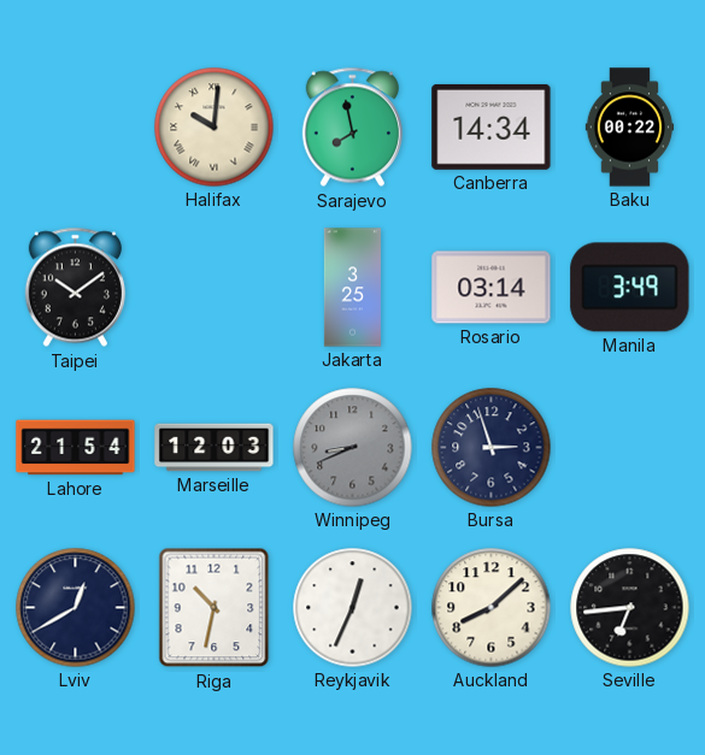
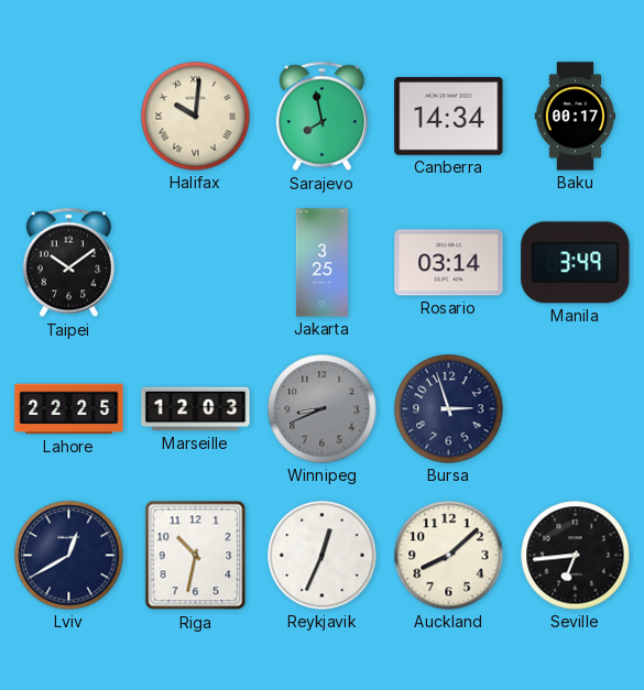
Baku: 00:22 -> 00:17
Lahore: 21:54 -> 22:25
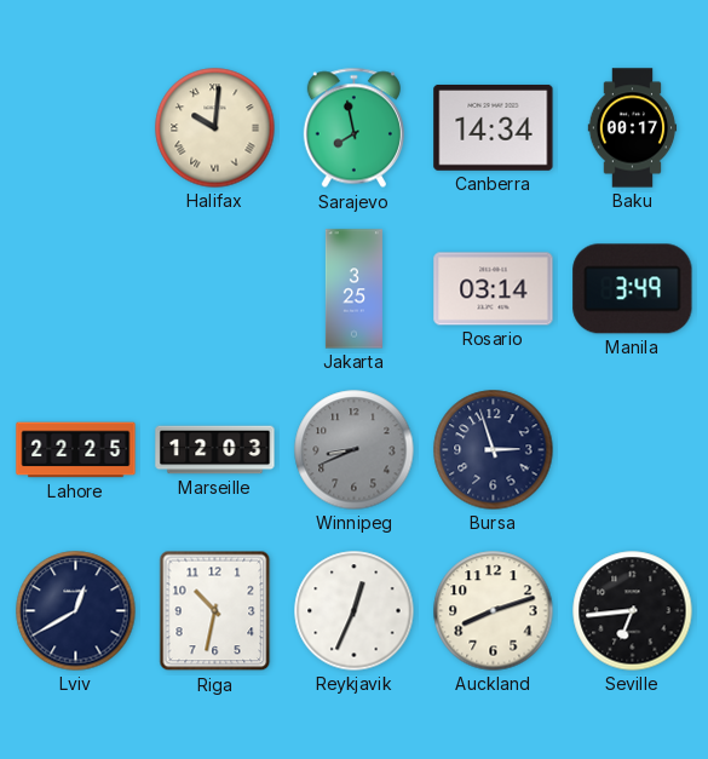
Taipei: 10:09 -> none
Auckland: 8:08 -> 8:12
